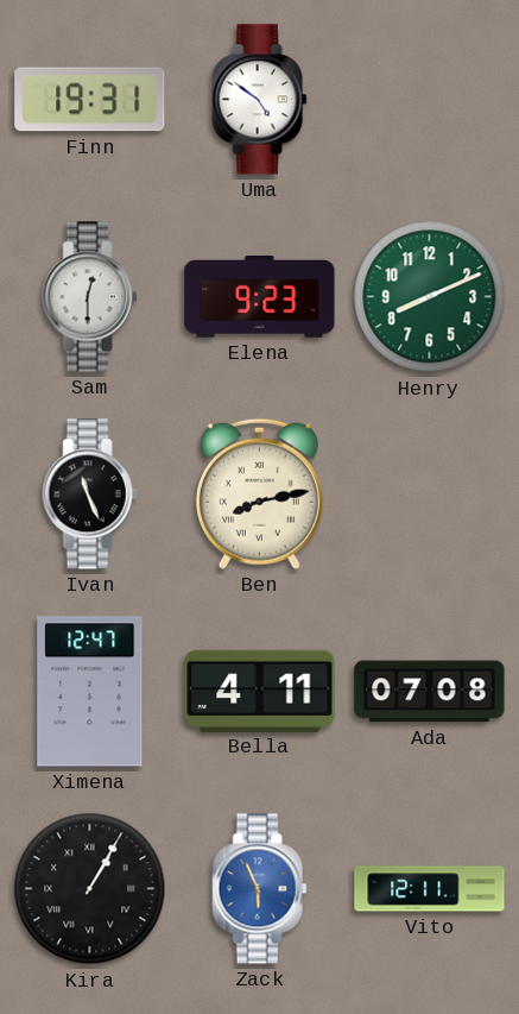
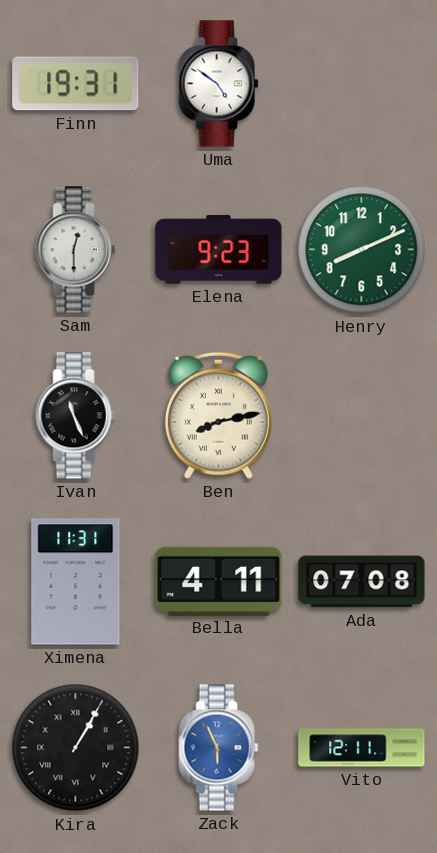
Ximena: 12:47 -> 11:31
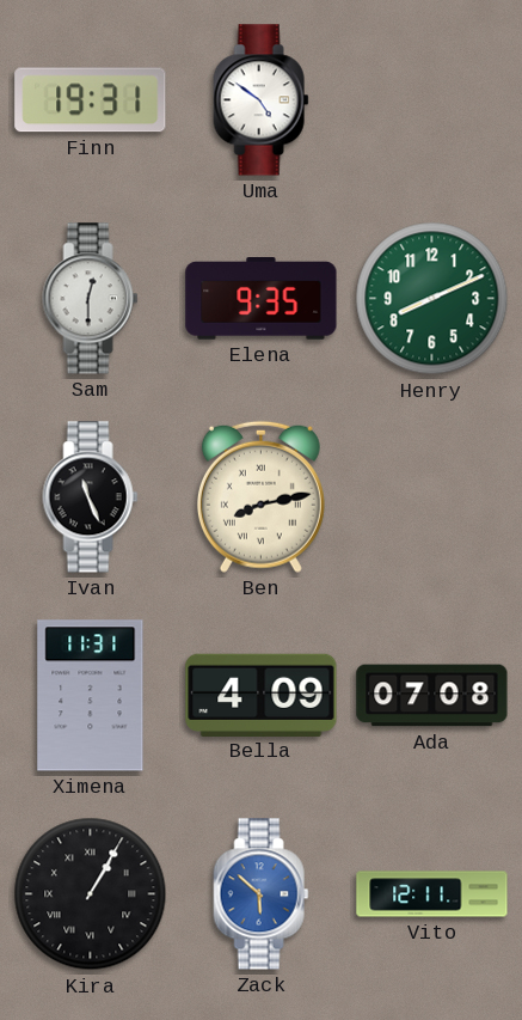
Elena: 9:23 -> 9:35
Bella: 4:11 -> 4:09
Zack: 5:56 -> 5:52
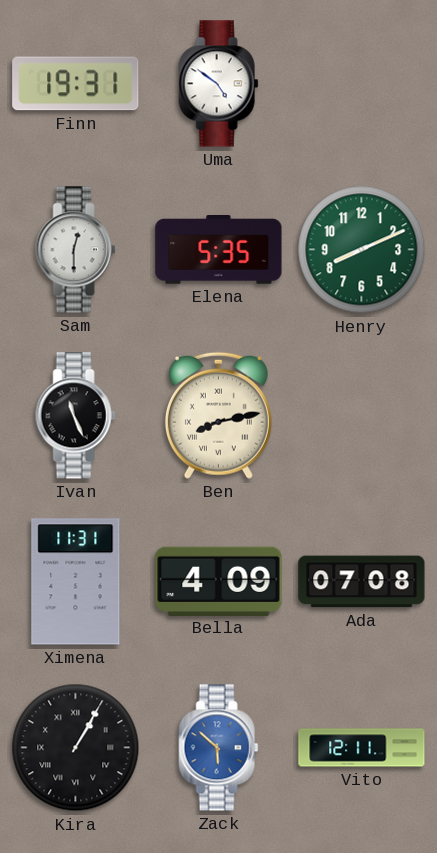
Elena: 9:35 -> 5:35
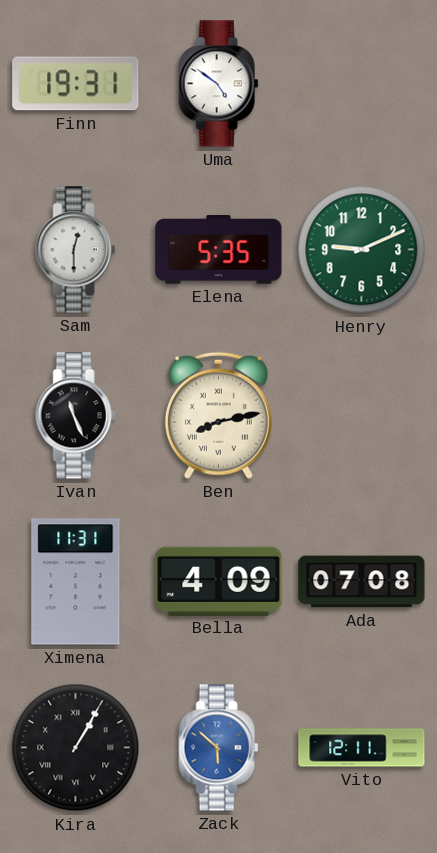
Henry: 8:11 -> 9:11
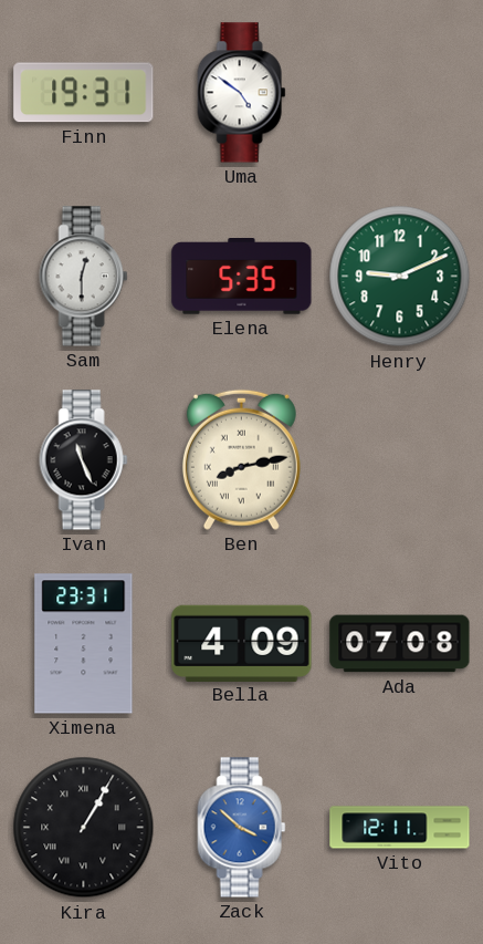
Ximena: 11:31 -> 23:31
Zack: 5:52 -> 3:52
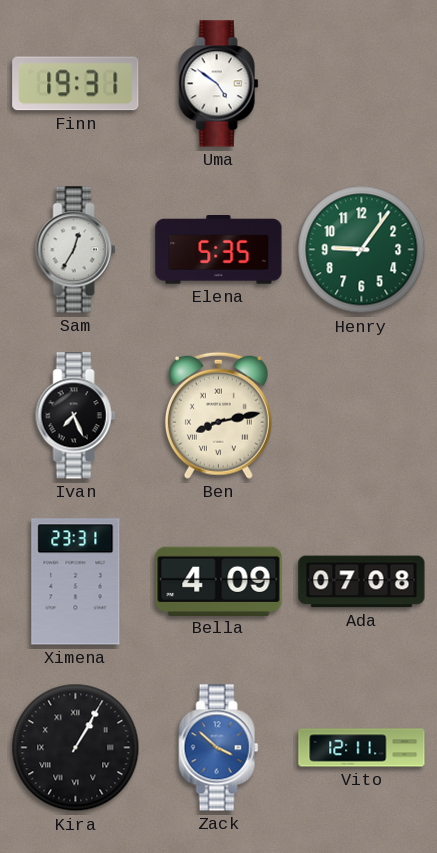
Sam: 12:30 -> 12:35
Henry: 9:11 -> 9:06
Ivan: 11:26 -> 7:26
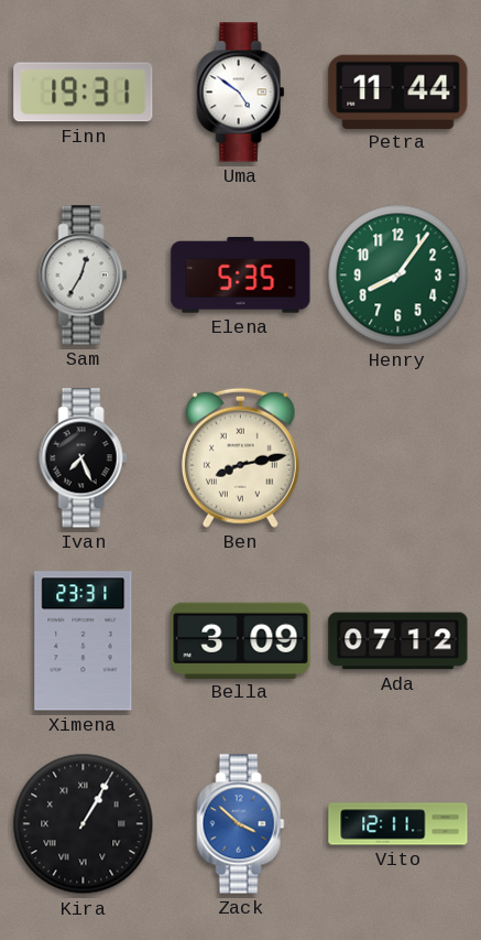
Petra: none -> 11:44
Henry: 9:06 -> 8:06
Bella: 4:09 -> 3:09
Ada: 07:08 -> 07:12
